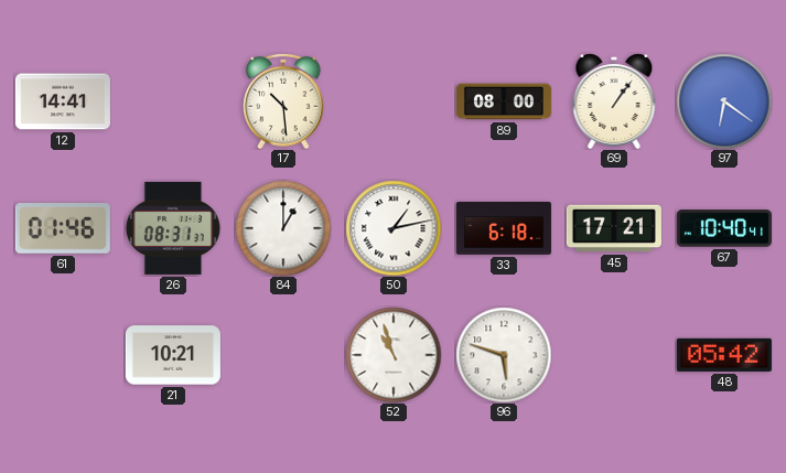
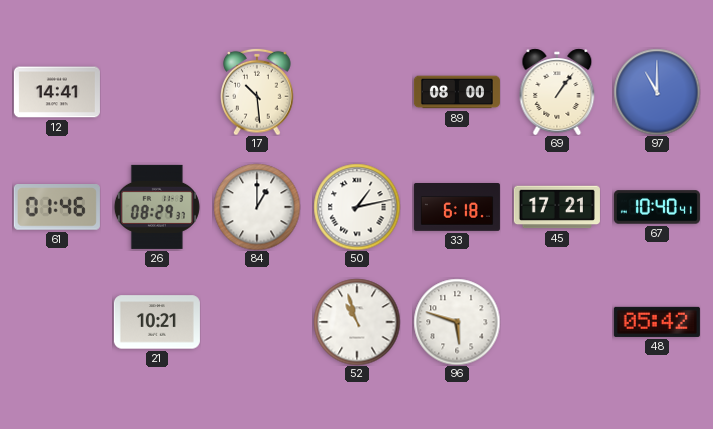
97: 6:21 -> 11:00
26: 08:31 -> 08:29
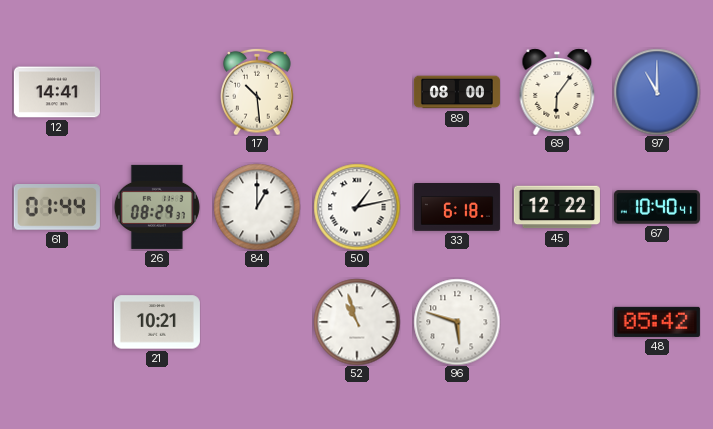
69: 1:06 -> 6:06
61: 01:46 -> 01:44
45: 17:21 -> 12:22
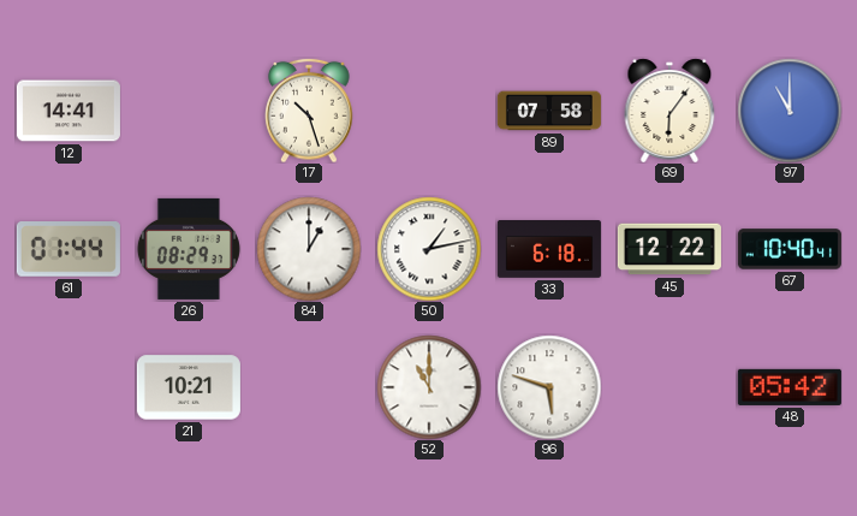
17: 10:29 -> 10:27
89: 08:00 -> 07:58
52: 10:57 -> 11:00
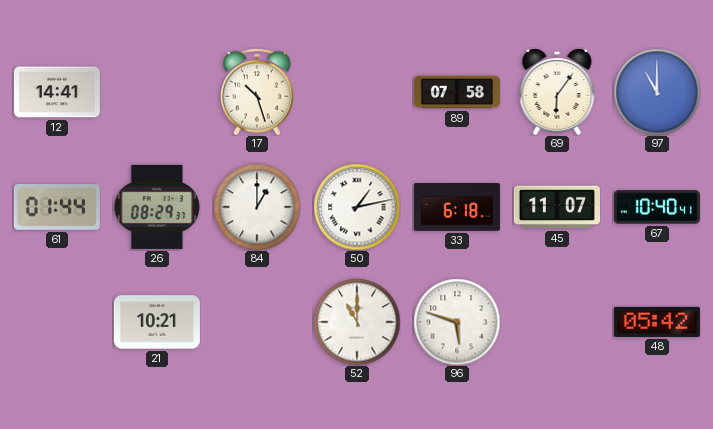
45: 12:22 -> 11:07
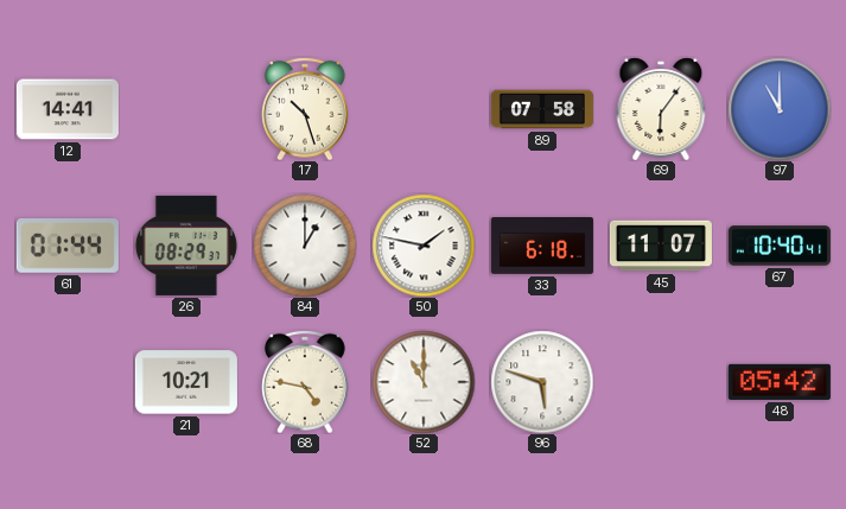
50: 1:13 -> 1:47
68: none -> 4:47
